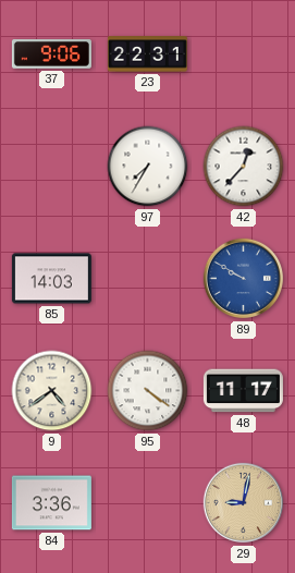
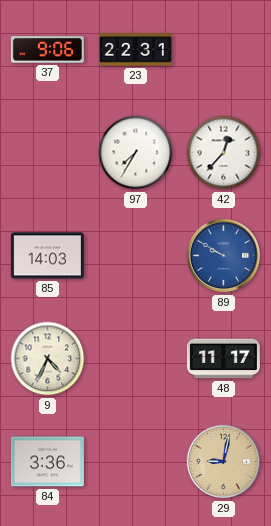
9: 4:39 -> 4:34
95: 4:21 -> none
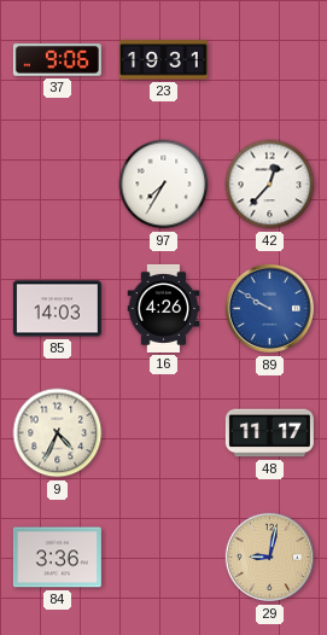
23: 22:31 -> 19:31
16: none -> 4:26
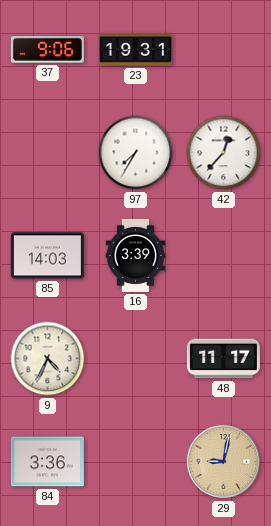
16: 4:26 -> 3:39
89: 9:50 -> none
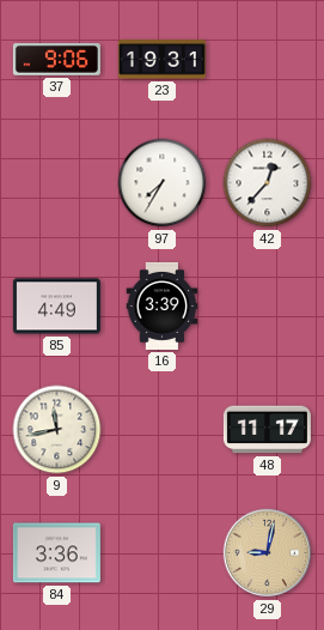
85: 14:03 -> 4:49
9: 4:34 -> 11:43
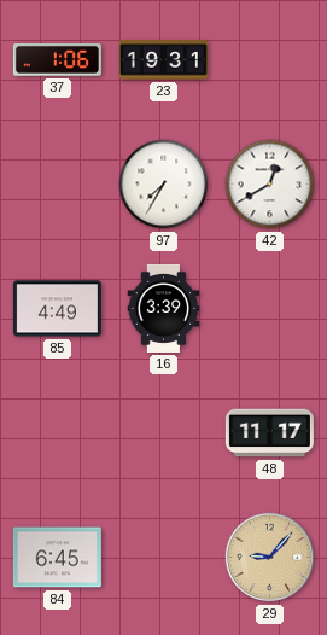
37: 9:06 -> 1:06
42: 12:37 -> 12:40
9: 11:43 -> none
84: 3:36 -> 6:45
29: 9:02 -> 9:07
